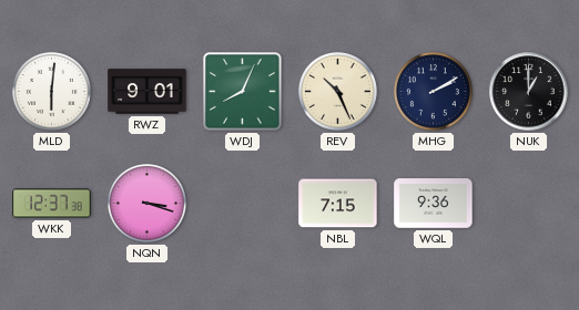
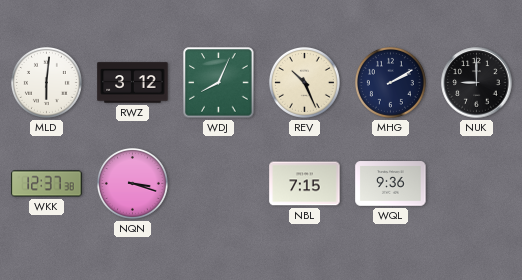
RWZ: 9:01 -> 3:12
NUK: 1:00 -> 9:00
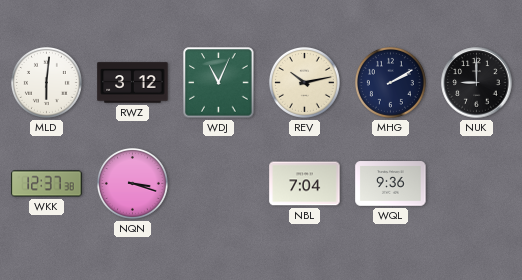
WDJ: 8:04 -> 11:04
REV: 10:26 -> 10:13
NBL: 7:15 -> 7:04
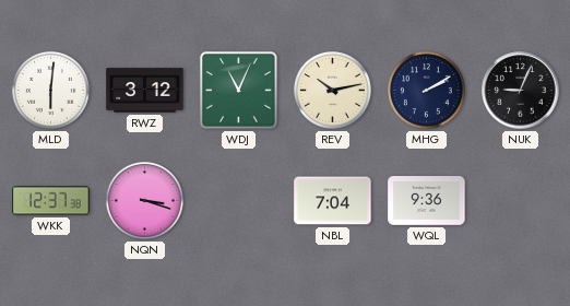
NUK: 9:00 -> 9:04
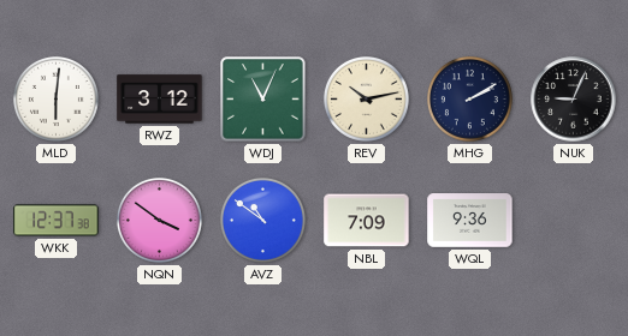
NQN: 3:18 -> 3:51
AVZ: none -> 10:51
NBL: 7:04 -> 7:09
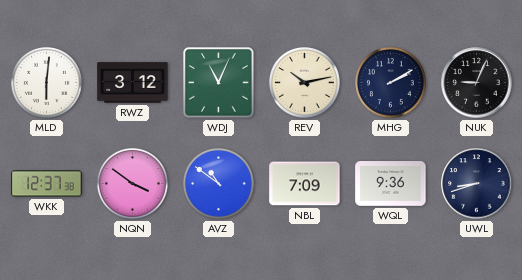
UWL: none -> 8:42
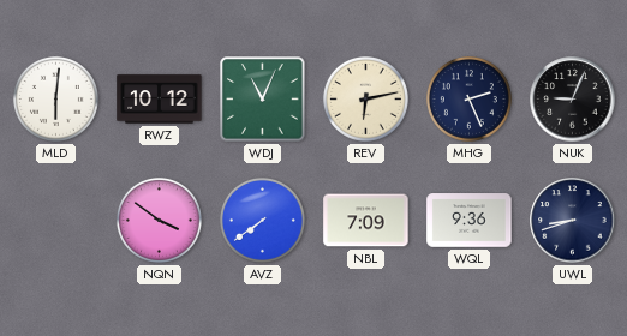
RWZ: 3:12 -> 10:12
REV: 10:13 -> 6:13
MHG: 2:10 -> 2:26
WKK: 12:37 -> none
AVZ: 10:51 -> 7:39
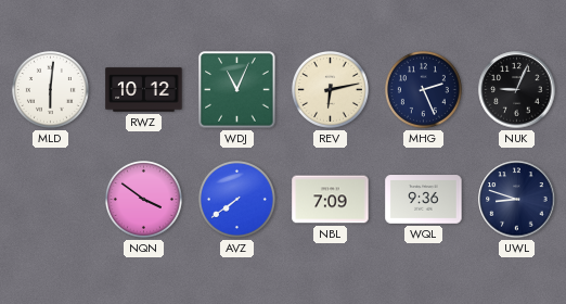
UWL: 8:42 -> 8:48
